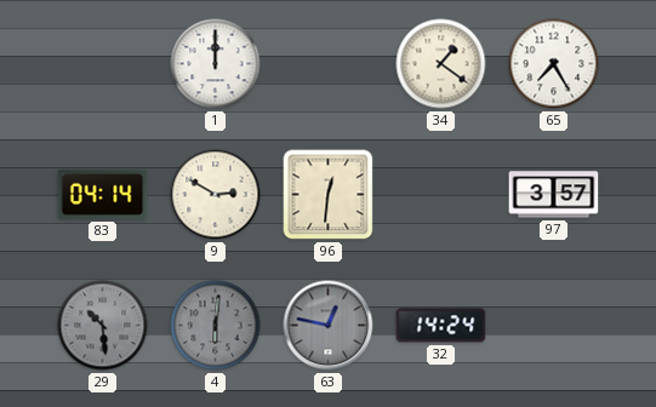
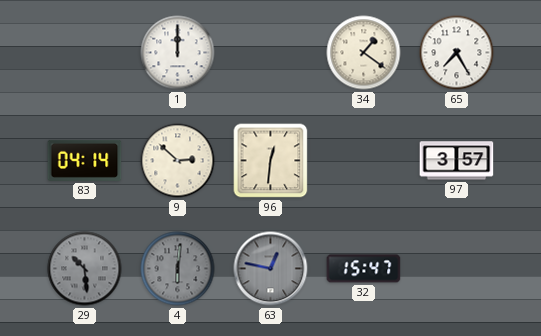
9: 2:50 -> 2:52
32: 14:24 -> 15:47
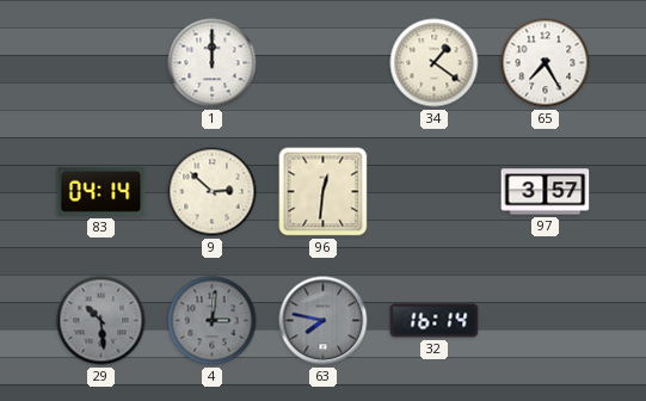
4: 6:01 -> 3:01
63: 12:47 -> 7:47
32: 15:47 -> 16:14
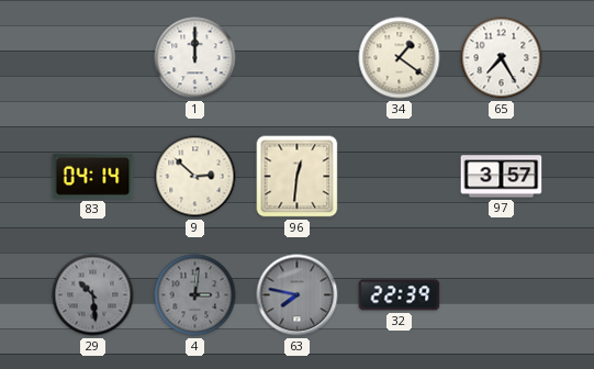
32: 16:14 -> 22:39
